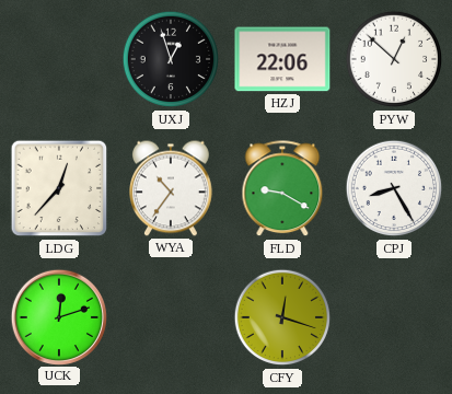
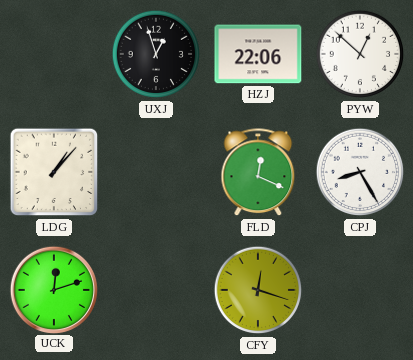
LDG: 12:37 -> 1:07
WYA: 10:36 -> none
FLD: 9:20 -> 12:19
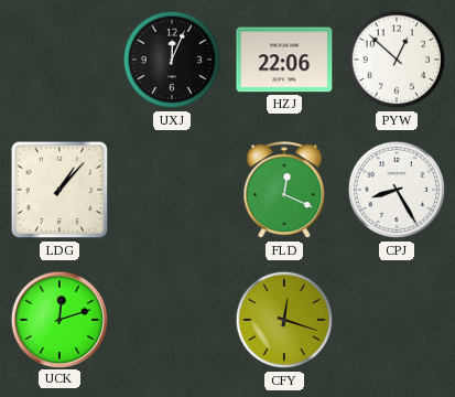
UXJ: 12:57 -> 12:04
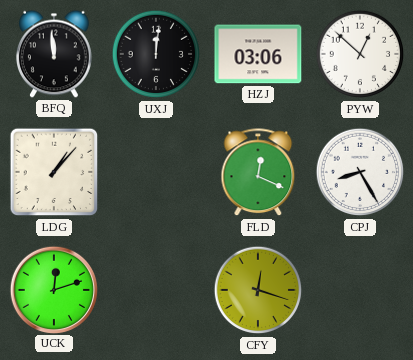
BFQ: none -> 11:59
UXJ: 12:04 -> 12:01
HZJ: 22:06 -> 03:06
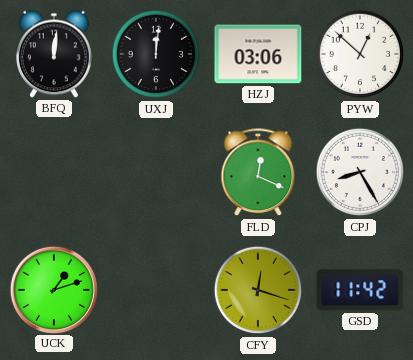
BFQ: 11:59 -> 12:01
LDG: 1:07 -> none
UCK: 12:12 -> 1:12
GSD: none -> 11:42
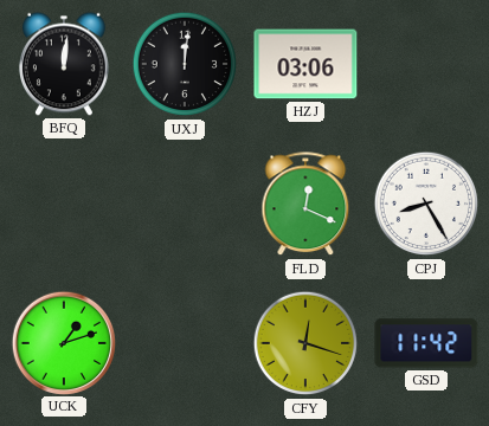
PYW: 12:52 -> none
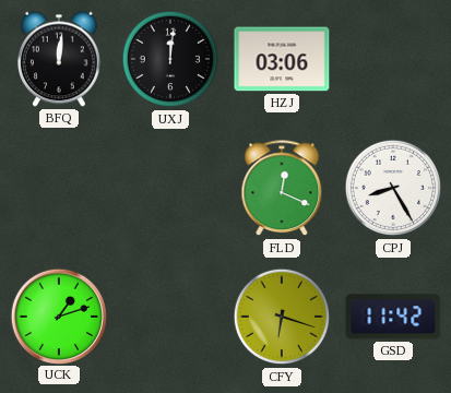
CFY: 12:18 -> 6:18
